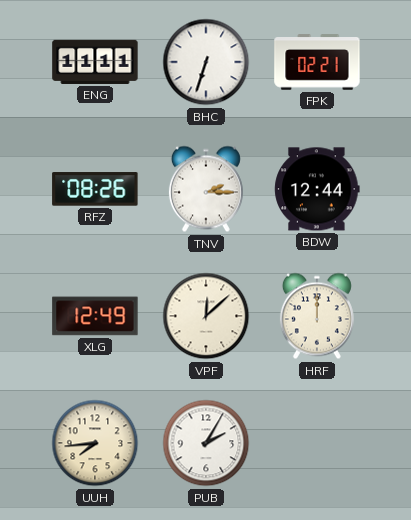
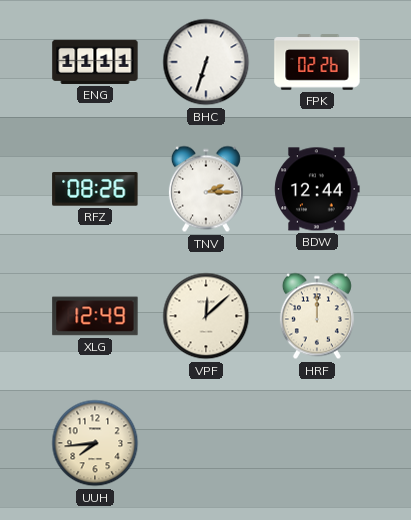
FPK: 02:21 -> 02:26
PUB: 2:05 -> none
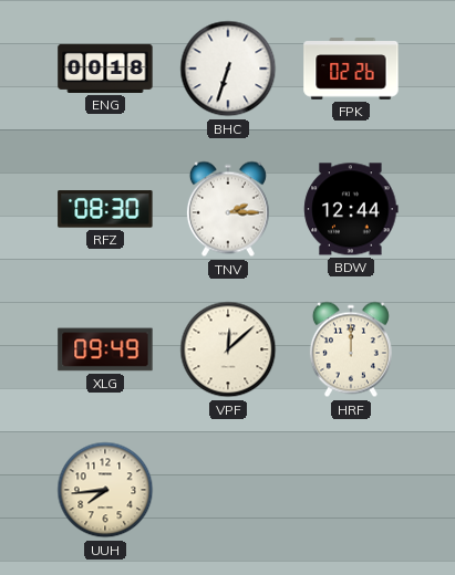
ENG: 11:11 -> 00:18
RFZ: 08:26 -> 08:30
XLG: 12:49 -> 09:49
